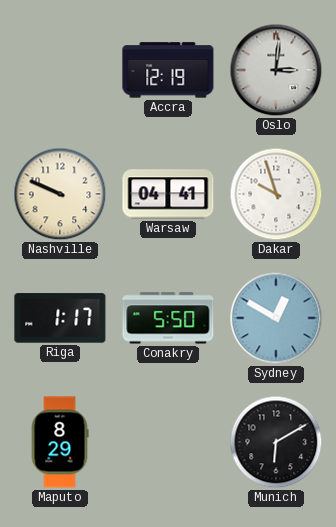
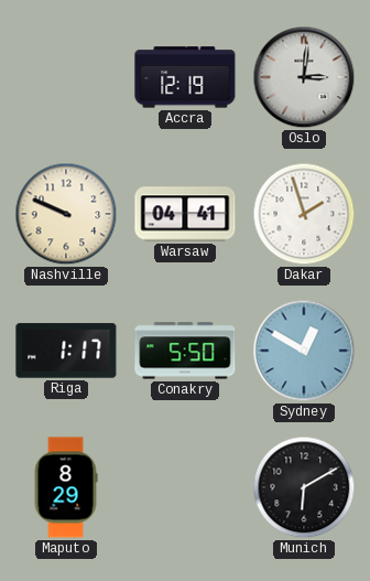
Dakar: 9:57 -> 1:57
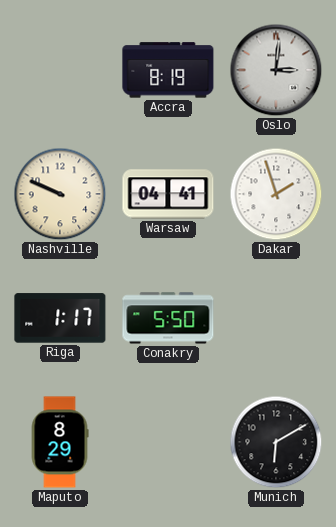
Accra: 12:19 -> 8:19
Sydney: 12:50 -> none
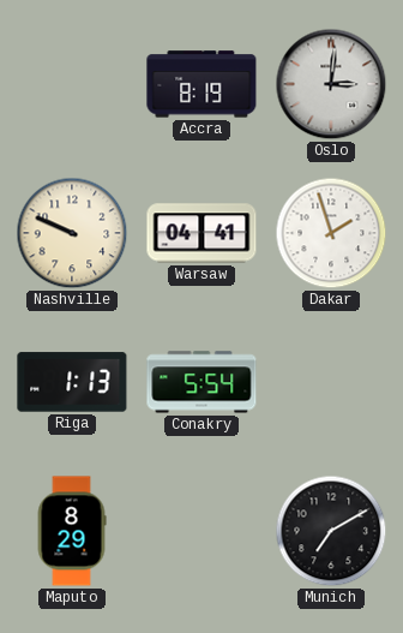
Riga: 1:17 -> 1:13
Conakry: 5:50 -> 5:54
Munich: 6:10 -> 7:10
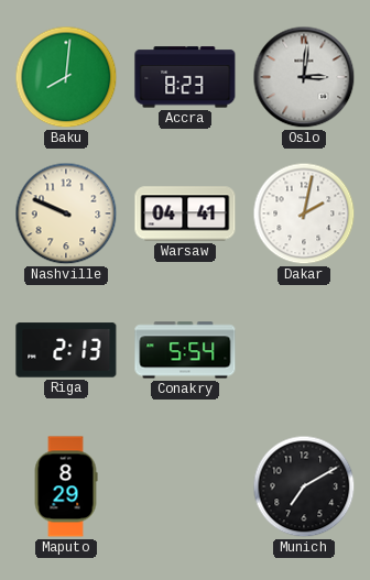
Baku: none -> 8:01
Accra: 8:19 -> 8:23
Dakar: 1:57 -> 2:02
Riga: 1:13 -> 2:13
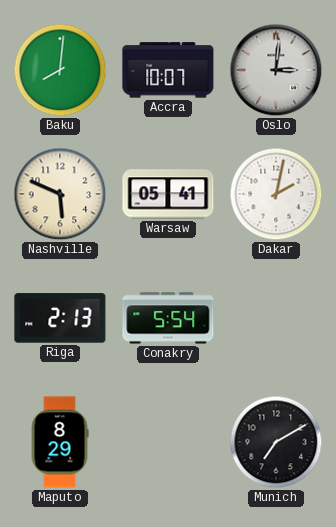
Accra: 8:23 -> 10:07
Nashville: 9:49 -> 5:49
Warsaw: 04:41 -> 05:41
